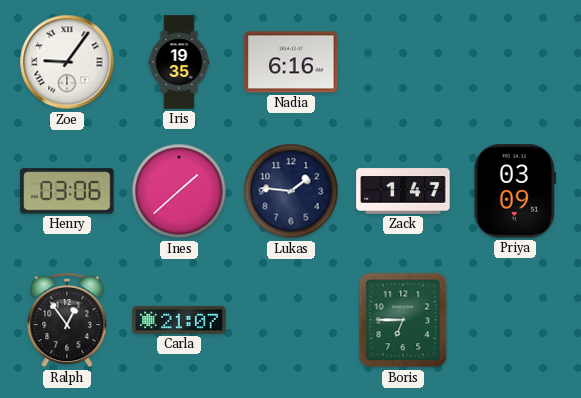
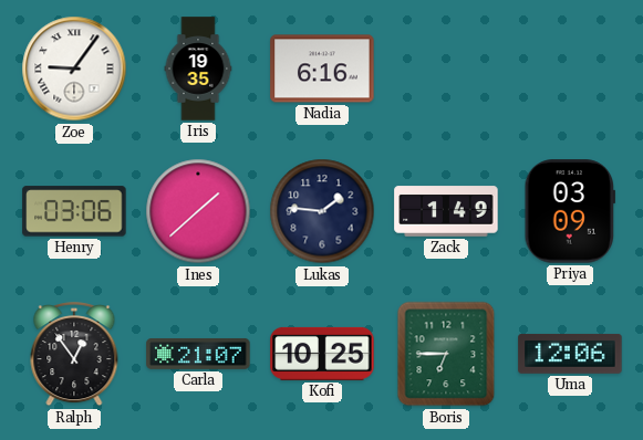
Zack: 1:47 -> 1:49
Kofi: none -> 10:25
Uma: none -> 12:06
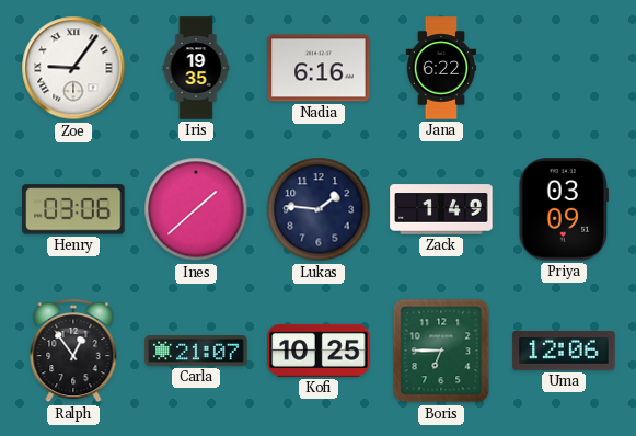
Jana: none -> 6:22
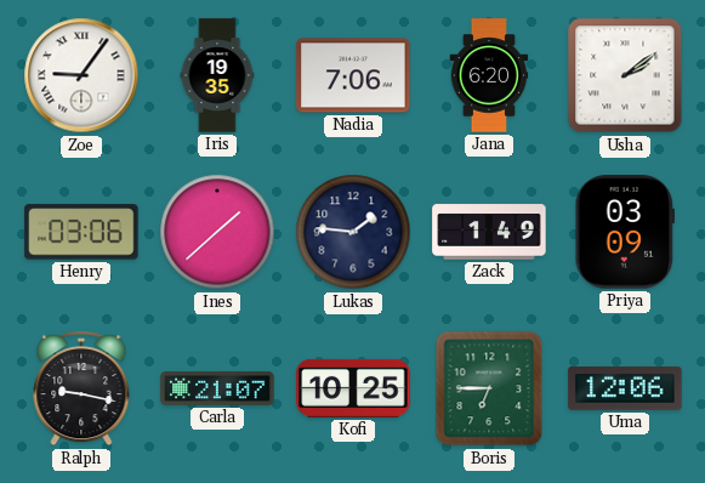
Nadia: 6:16 -> 7:06
Jana: 6:22 -> 6:20
Usha: none -> 2:09
Ralph: 12:54 -> 9:17
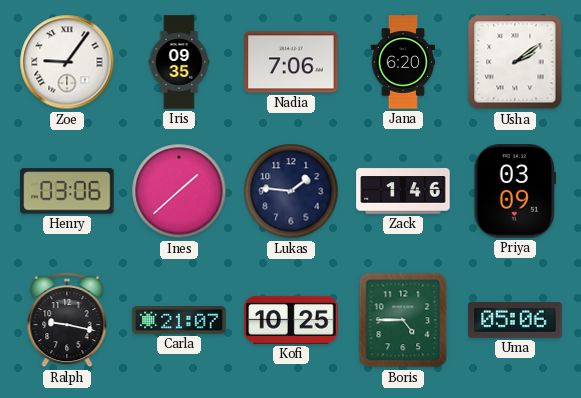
Iris: 19:35 -> 09:35
Zack: 1:49 -> 1:46
Boris: 6:45 -> 4:45
Uma: 12:06 -> 05:06
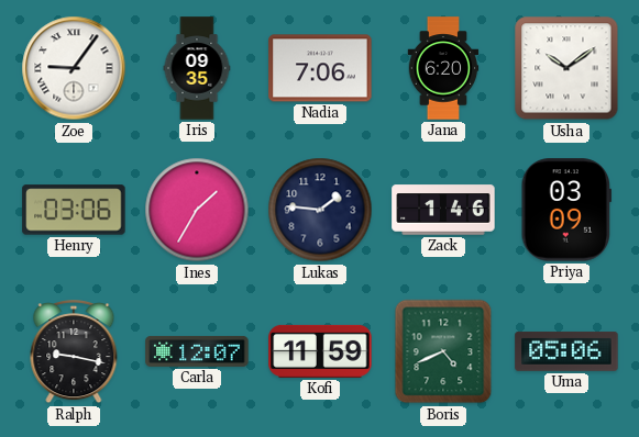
Usha: 2:09 -> 10:09
Ines: 1:38 -> 1:35
Carla: 21:07 -> 12:07
Kofi: 10:25 -> 11:59
Boris: 4:45 -> 4:41
